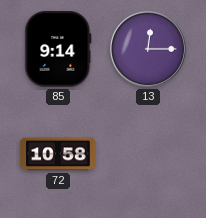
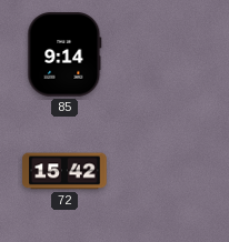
13: 12:15 -> none
72: 10:58 -> 15:42
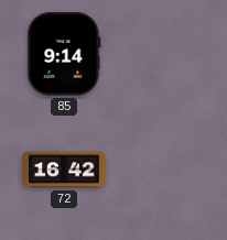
72: 15:42 -> 16:42
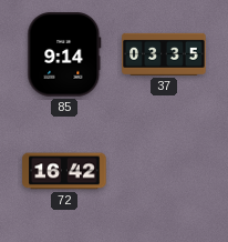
37: none -> 03:35
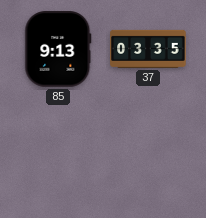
85: 9:14 -> 9:13
72: 16:42 -> none
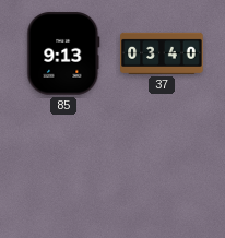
37: 03:35 -> 03:40
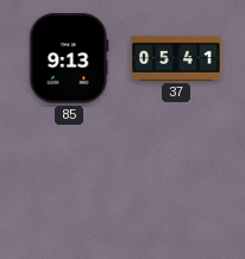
37: 03:40 -> 05:41
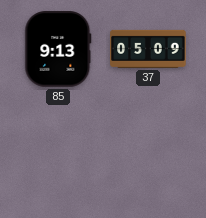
37: 05:41 -> 05:09
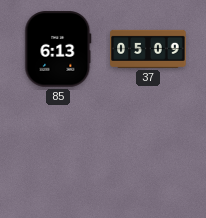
85: 9:13 -> 6:13
